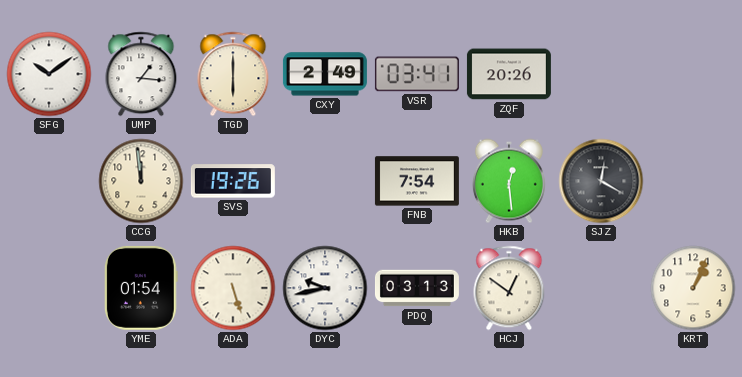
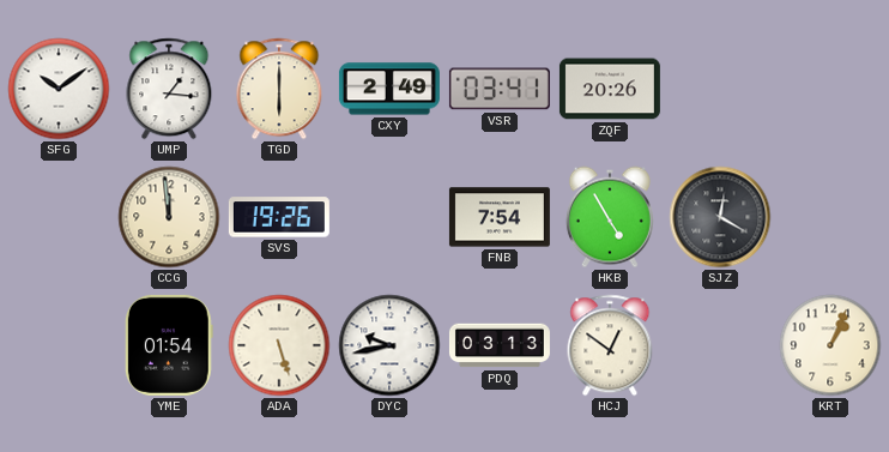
HKB: 12:29 -> 4:55
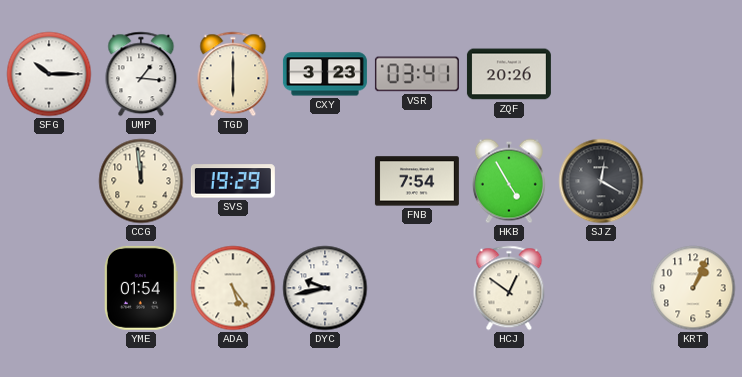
SFG: 10:09 -> 10:15
CXY: 2:49 -> 3:23
SVS: 19:26 -> 19:29
ADA: 5:27 -> 5:24
PDQ: 03:13 -> none
